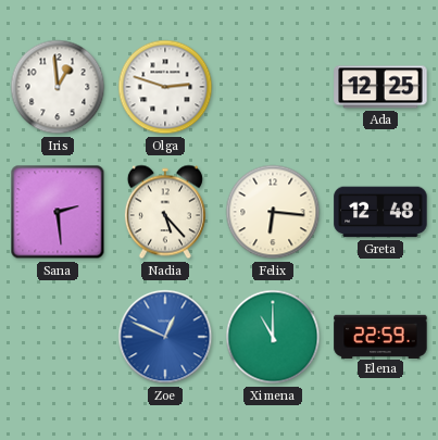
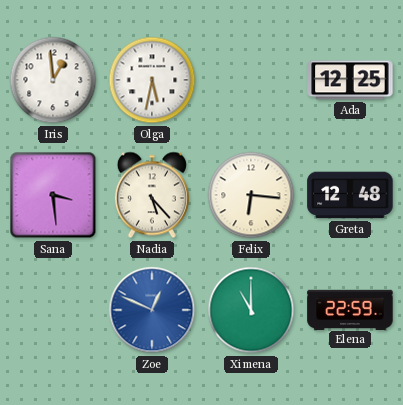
Olga: 2:48 -> 5:32
Sana: 2:29 -> 3:29
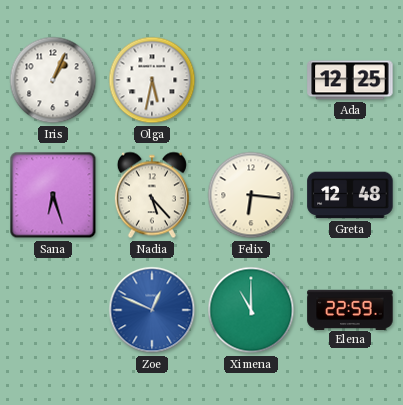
Iris: 12:59 -> 1:04
Sana: 3:29 -> 6:27
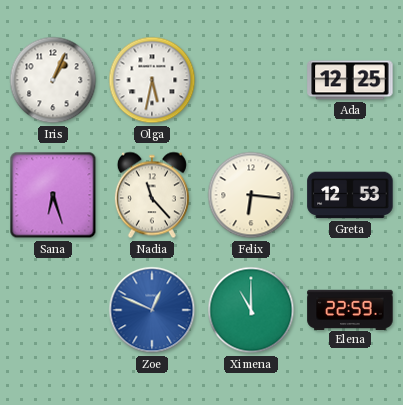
Nadia: 5:23 -> 11:23
Greta: 12:48 -> 12:53
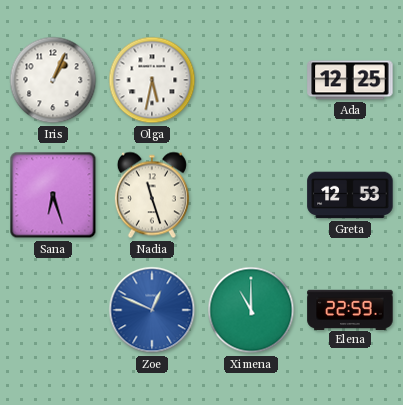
Nadia: 11:23 -> 11:27
Felix: 6:16 -> none
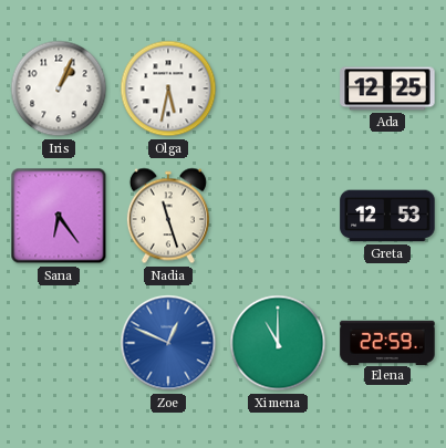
Sana: 6:27 -> 6:24
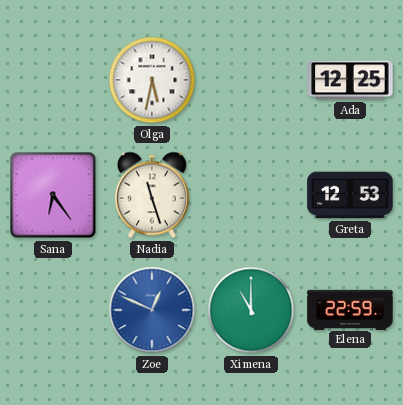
Iris: 1:04 -> none
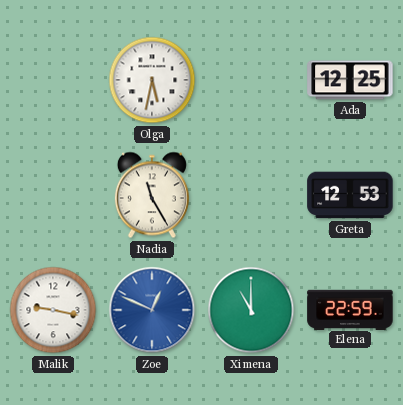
Sana: 6:24 -> none
Nadia: 11:27 -> 11:25
Malik: none -> 9:17
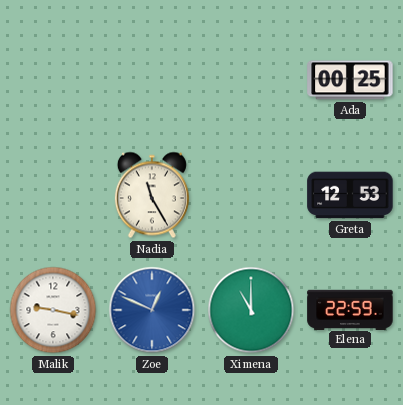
Olga: 5:32 -> none
Ada: 12:25 -> 00:25
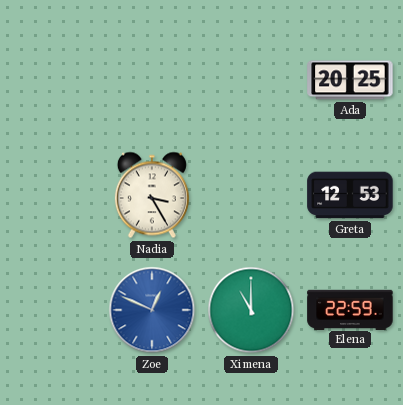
Ada: 00:25 -> 20:25
Nadia: 11:25 -> 3:25
Malik: 9:17 -> none
